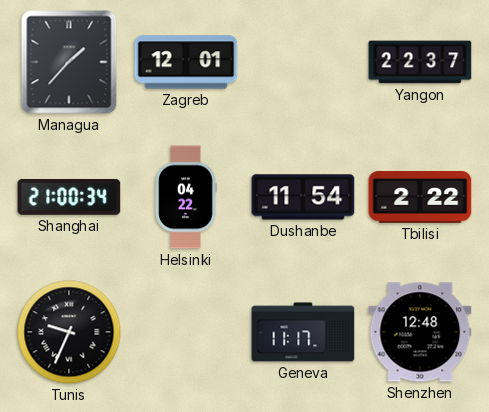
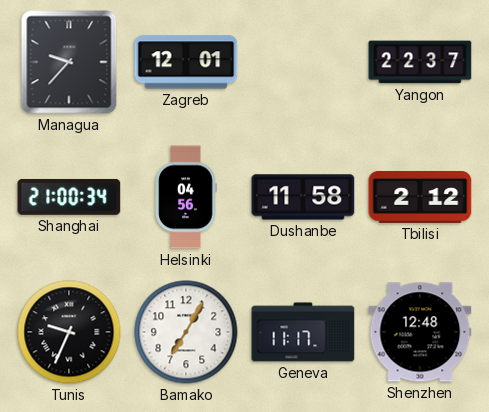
Managua: 1:37 -> 9:37
Helsinki: 04:22 -> 04:56
Dushanbe: 11:54 -> 11:58
Tbilisi: 2:22 -> 2:12
Bamako: none -> 7:05
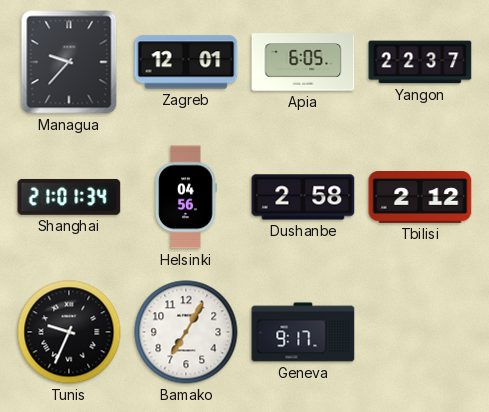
Apia: none -> 6:05
Shanghai: 21:00 -> 21:01
Dushanbe: 11:58 -> 2:58
Geneva: 11:17 -> 9:17
Shenzhen: 12:48 -> none
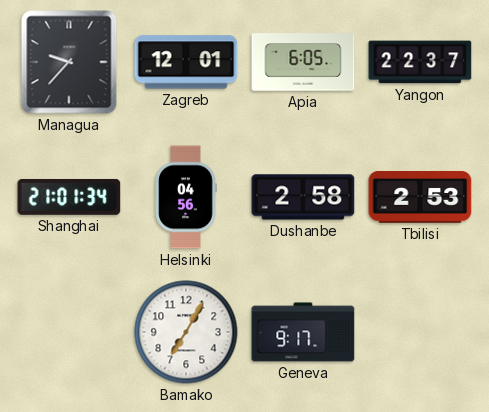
Tbilisi: 2:12 -> 2:53
Tunis: 9:34 -> none
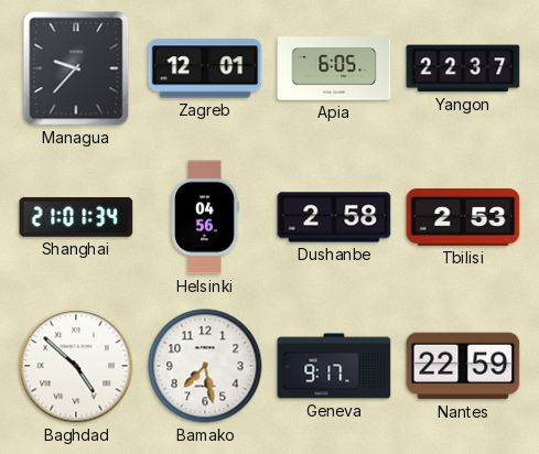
Baghdad: none -> 4:52
Bamako: 7:05 -> 7:28
Nantes: none -> 22:59
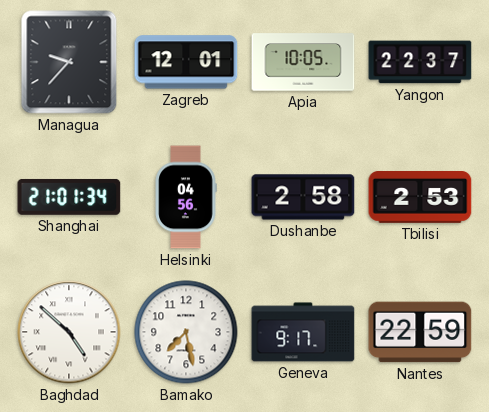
Apia: 6:05 -> 10:05
